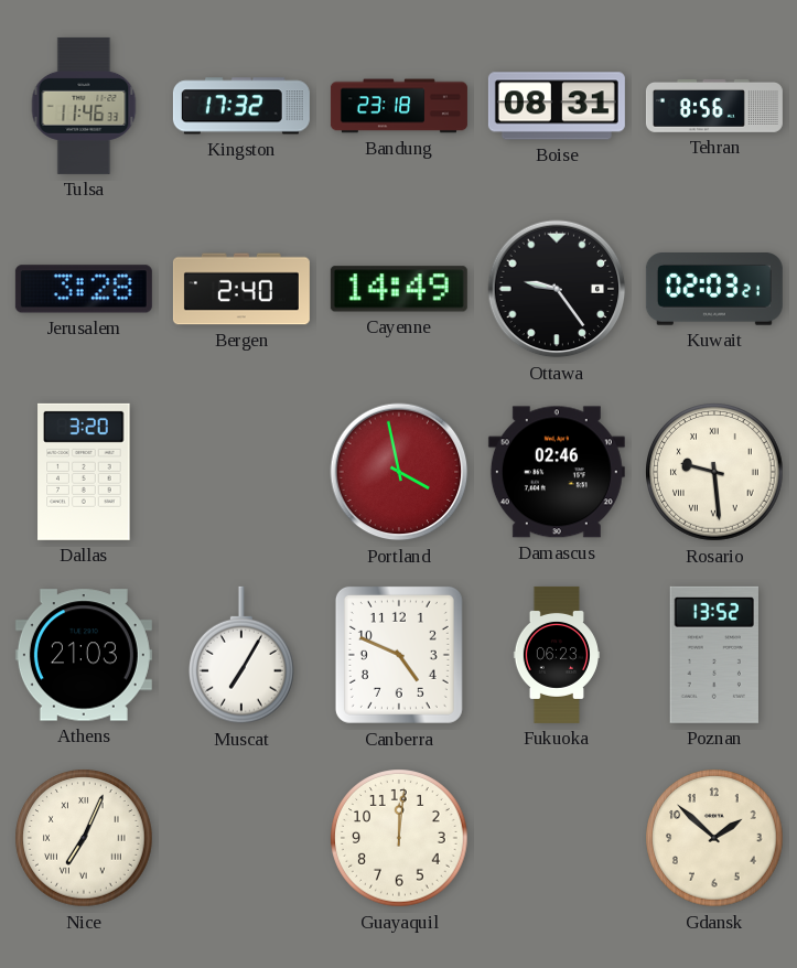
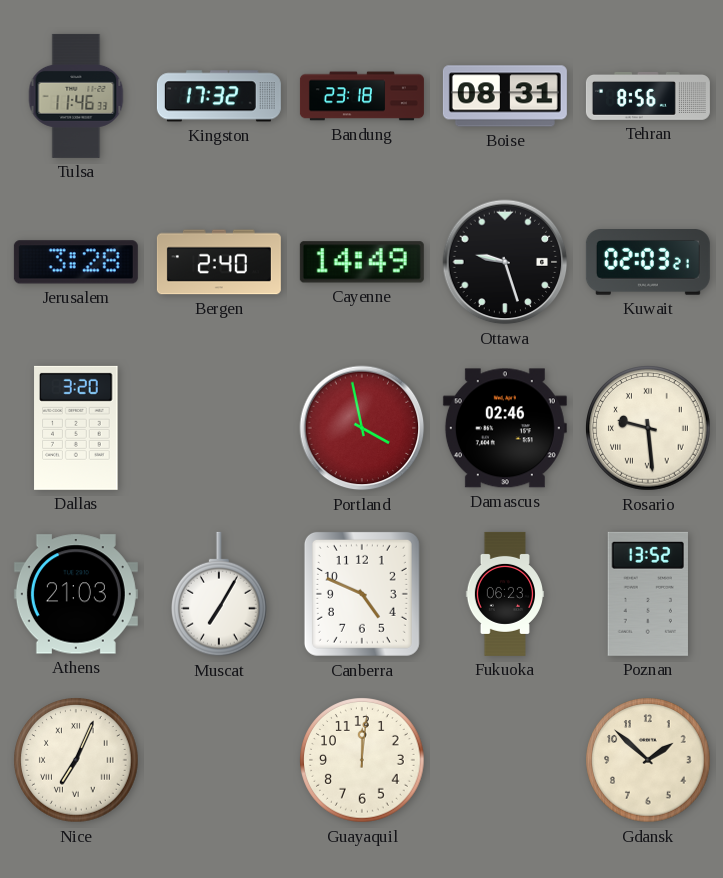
Ottawa: 9:24 -> 9:27
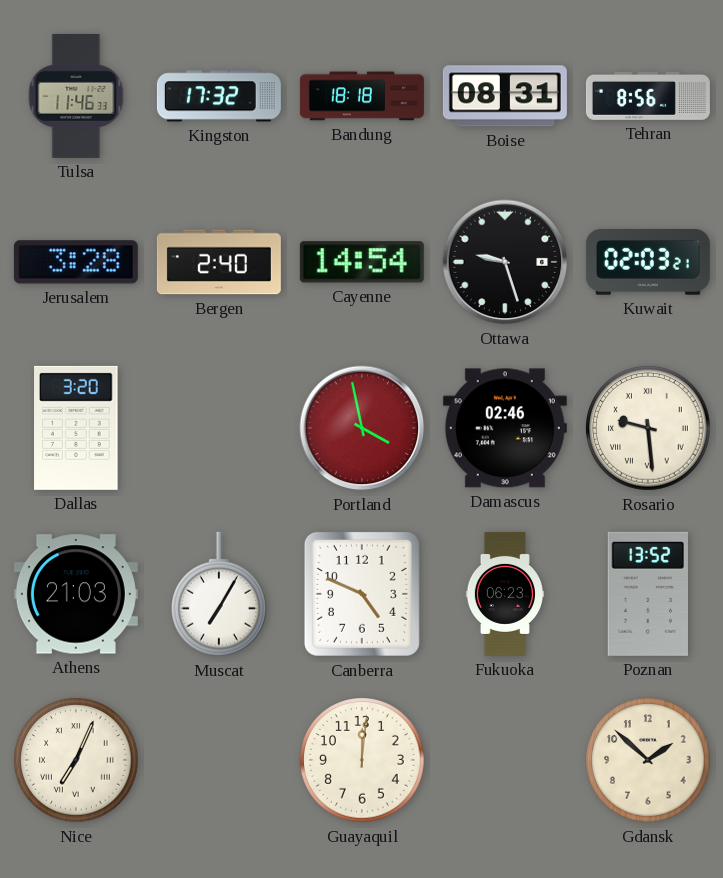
Bandung: 23:18 -> 18:18
Cayenne: 14:49 -> 14:54
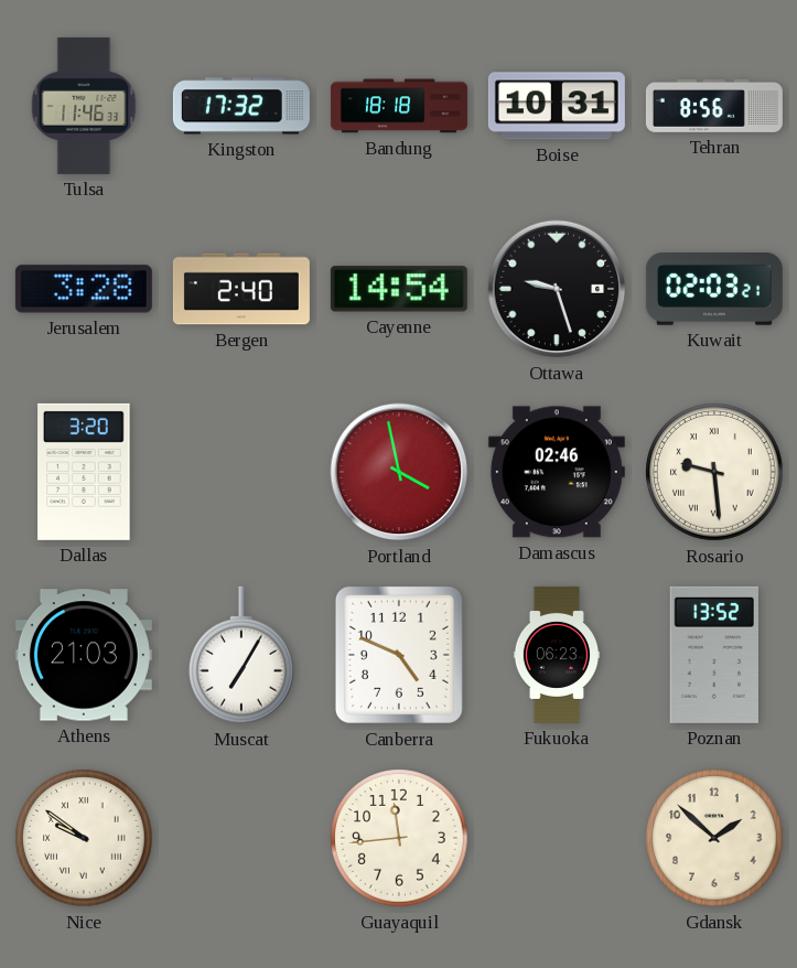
Boise: 08:31 -> 10:31
Nice: 7:04 -> 9:51
Guayaquil: 12:01 -> 11:44
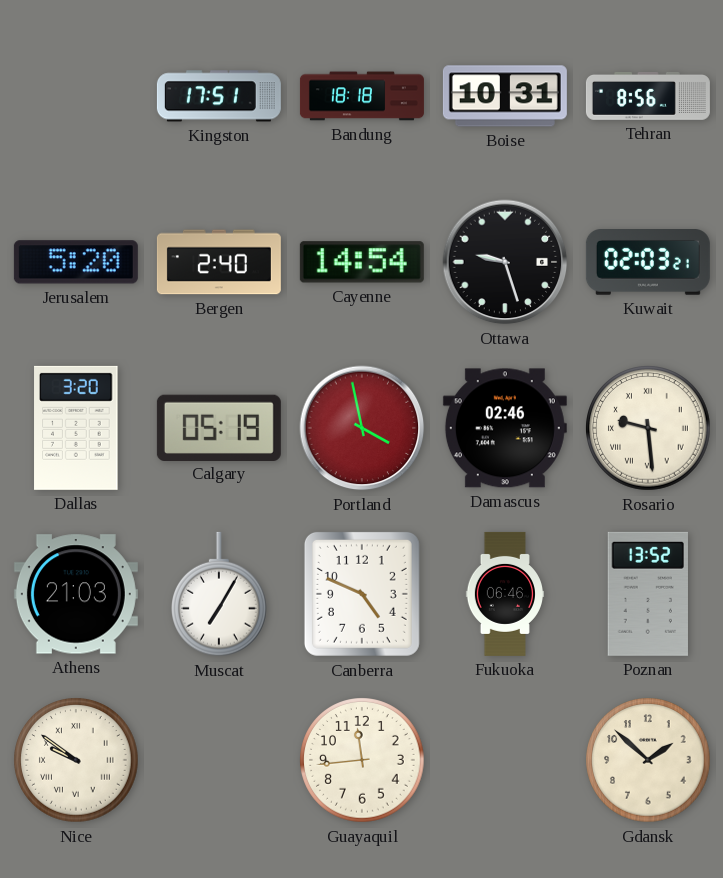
Tulsa: 11:46 -> none
Kingston: 17:32 -> 17:51
Jerusalem: 3:28 -> 5:20
Calgary: none -> 05:19
Fukuoka: 06:23 -> 06:46
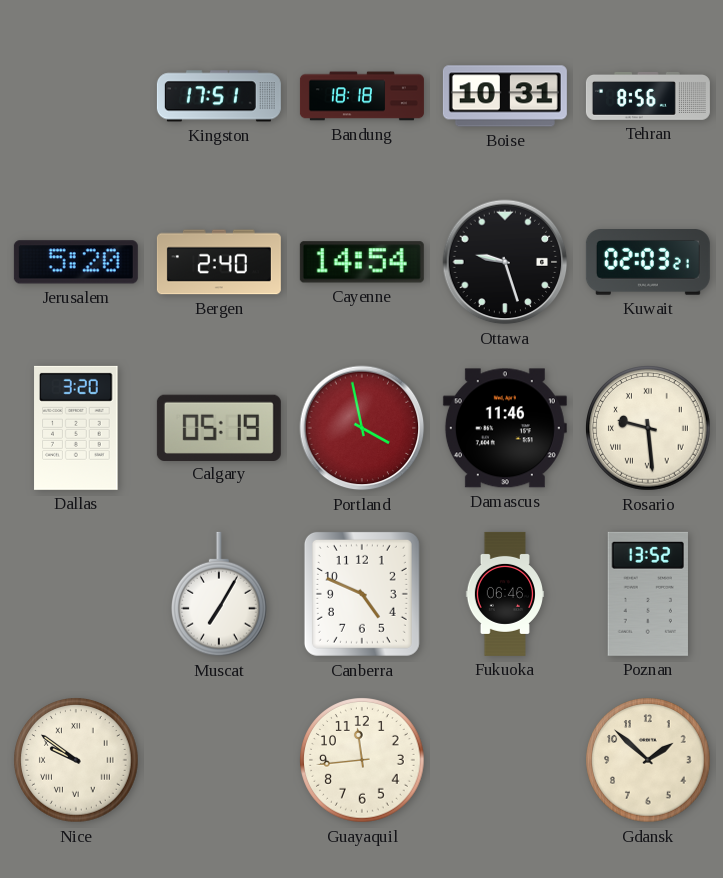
Damascus: 02:46 -> 11:46
Athens: 21:03 -> none
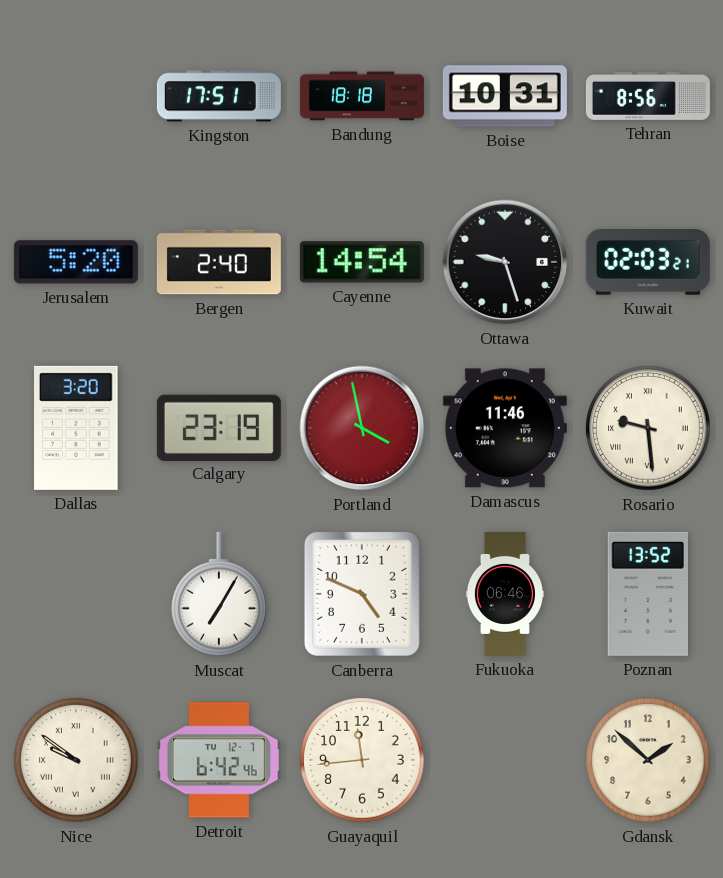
Calgary: 05:19 -> 23:19
Detroit: none -> 6:42
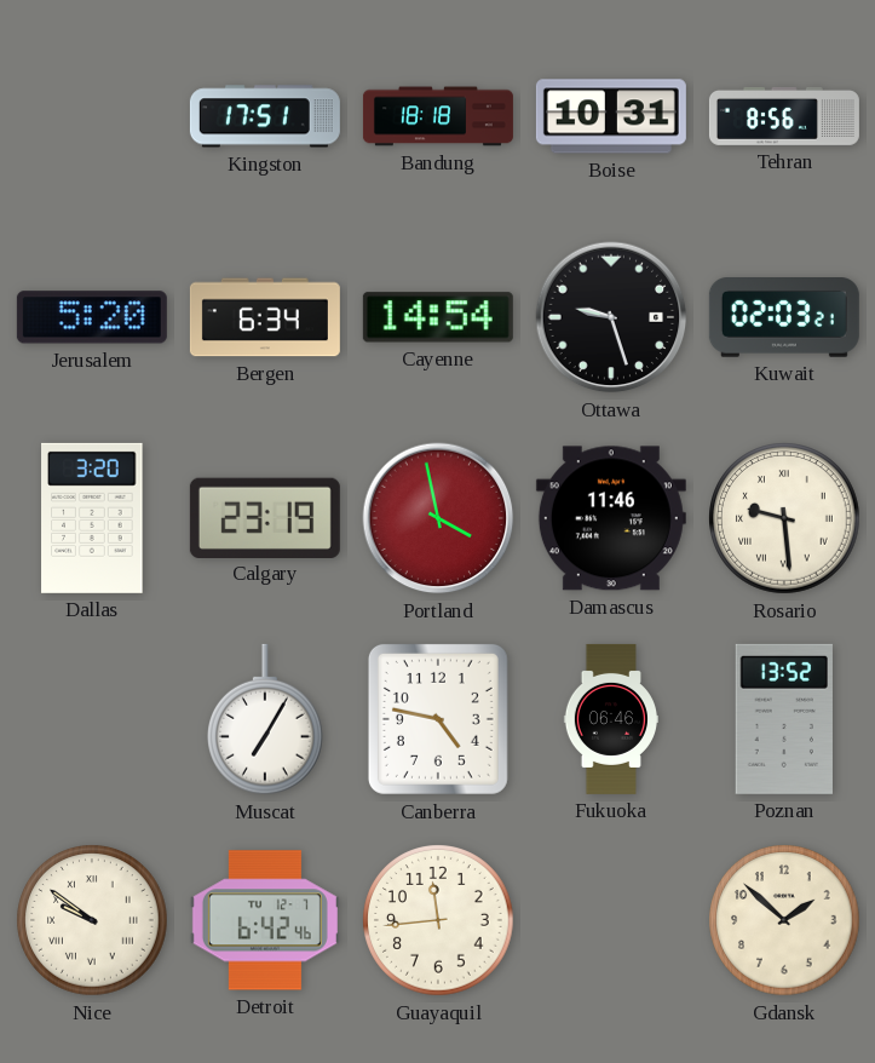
Bergen: 2:40 -> 6:34
Canberra: 4:49 -> 4:47
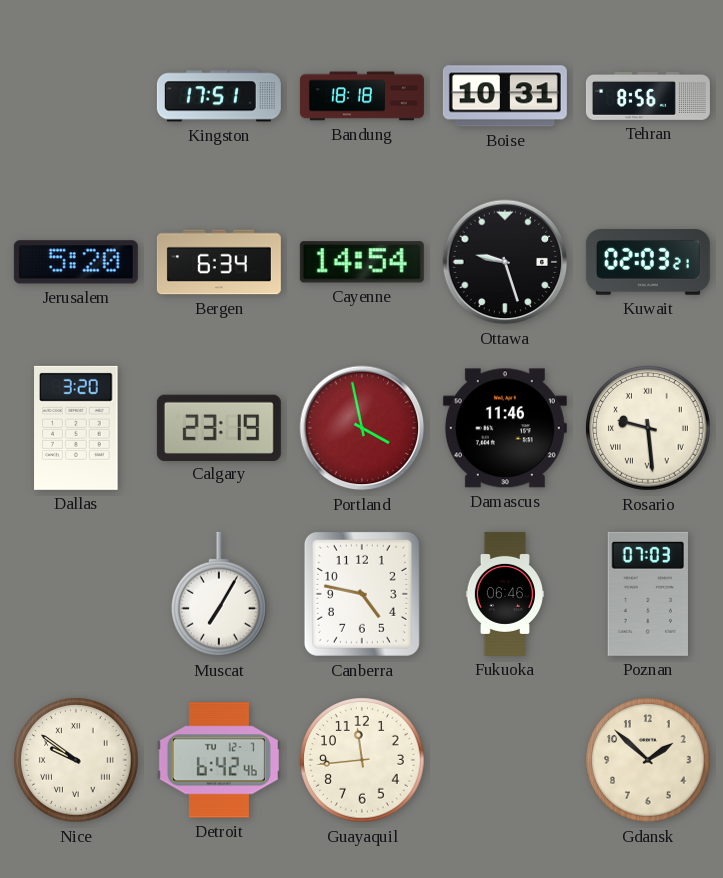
Poznan: 13:52 -> 07:03
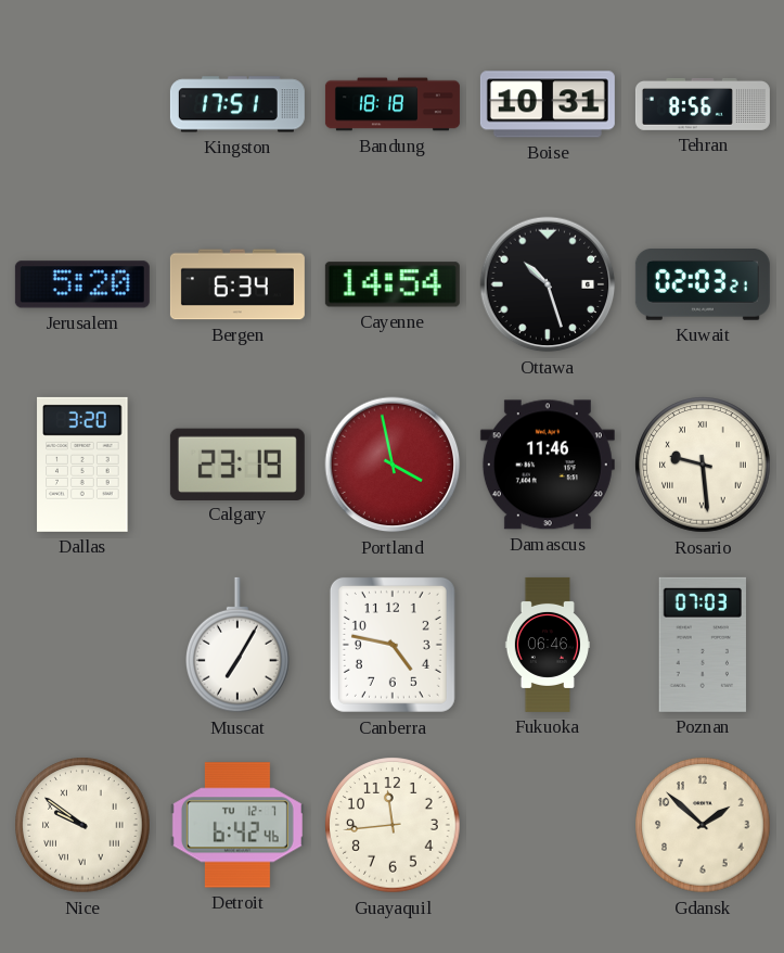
Ottawa: 9:27 -> 10:27
